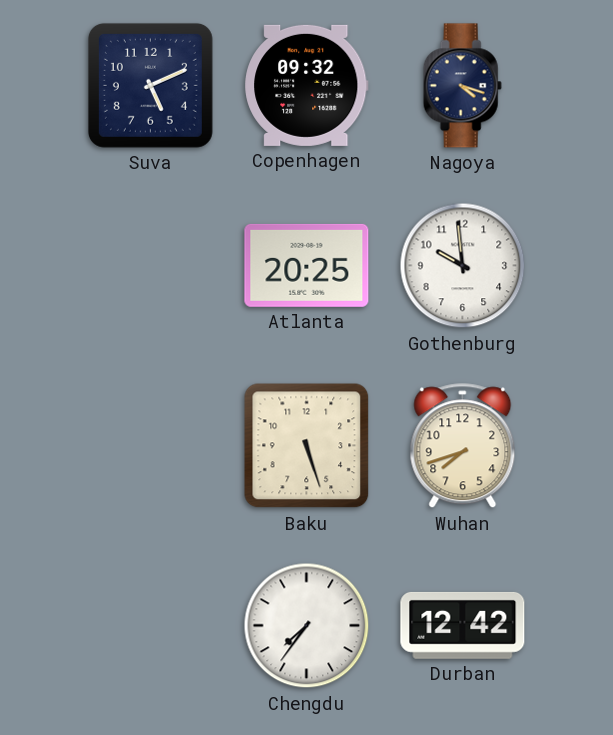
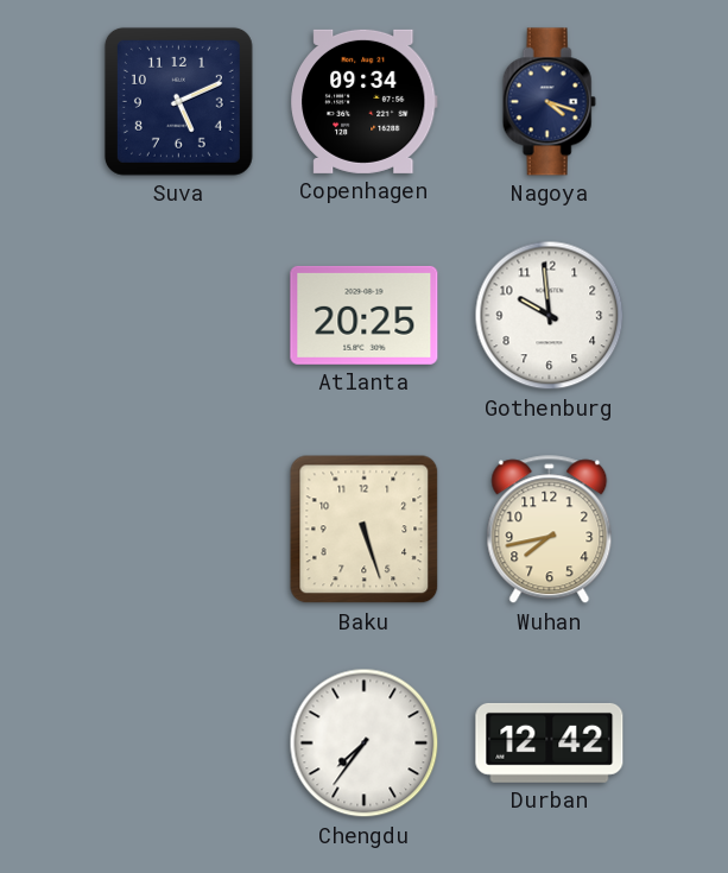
Copenhagen: 09:32 -> 09:34
Wuhan: 7:42 -> 7:43
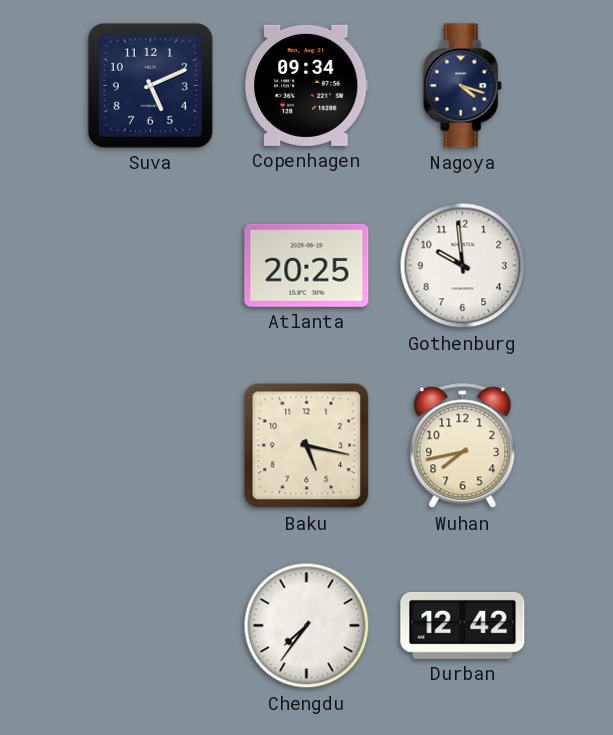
Baku: 5:27 -> 5:17
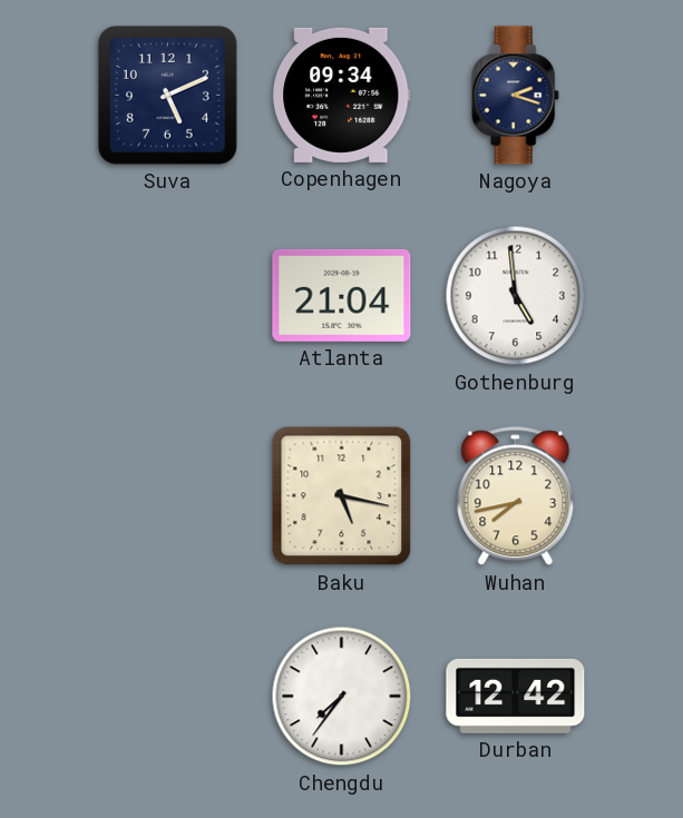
Nagoya: 4:18 -> 2:18
Atlanta: 20:25 -> 21:04
Gothenburg: 9:59 -> 4:59
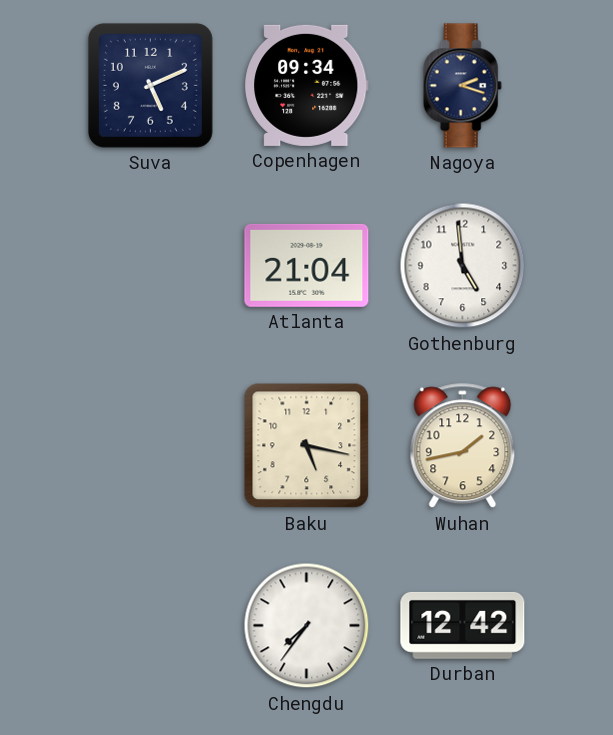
Wuhan: 7:43 -> 1:43
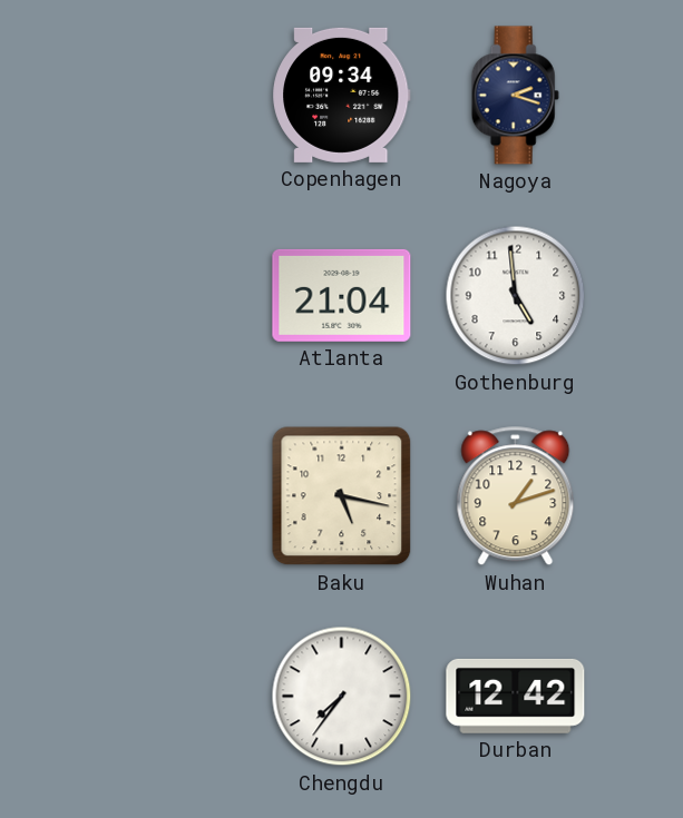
Suva: 5:11 -> none
Wuhan: 1:43 -> 1:12
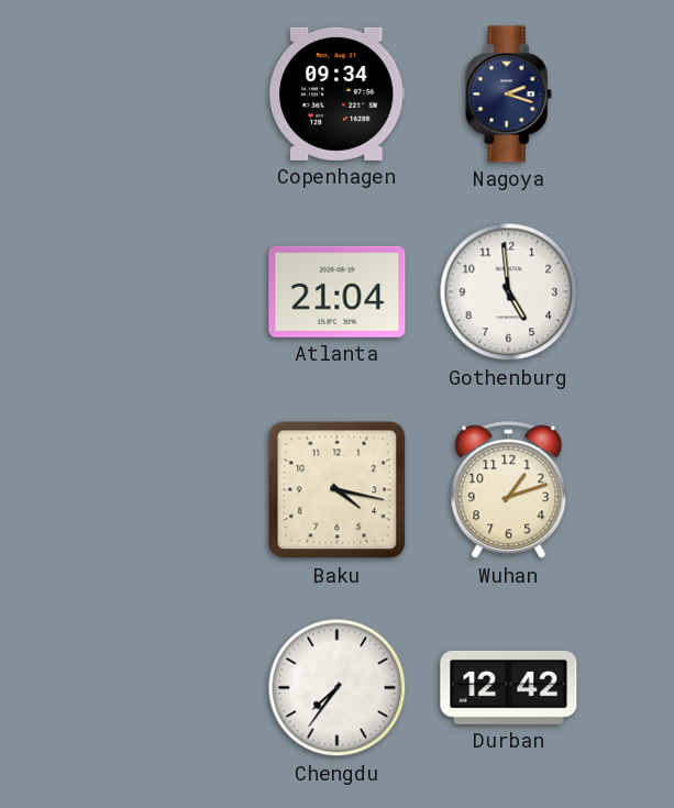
Baku: 5:17 -> 4:17
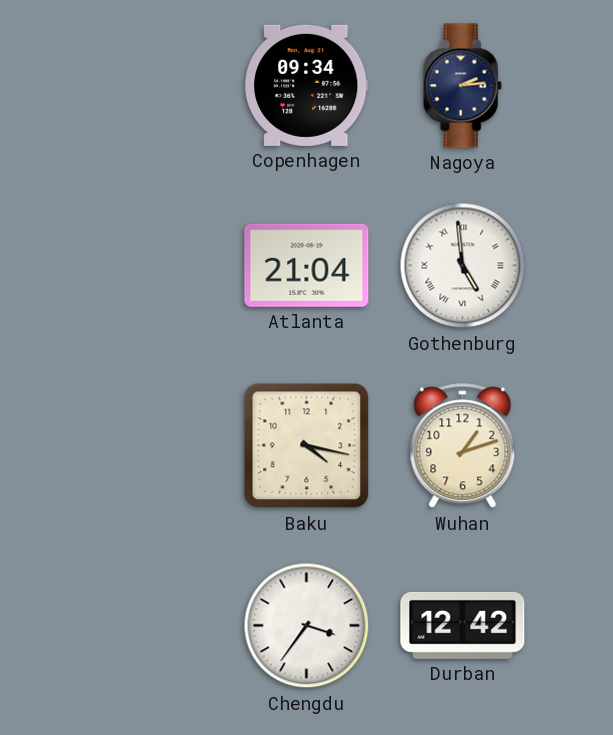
Nagoya: 2:18 -> 2:14
Gothenburg numerals: Arabic -> Roman
Chengdu: 7:36 -> 3:36
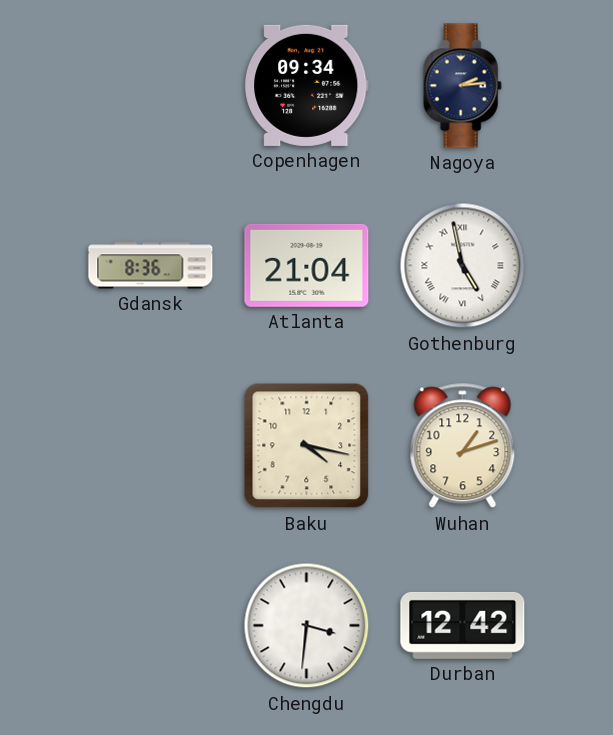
Gdansk: none -> 8:36
Gothenburg: 4:59 -> 4:58
Chengdu: 3:36 -> 3:31
